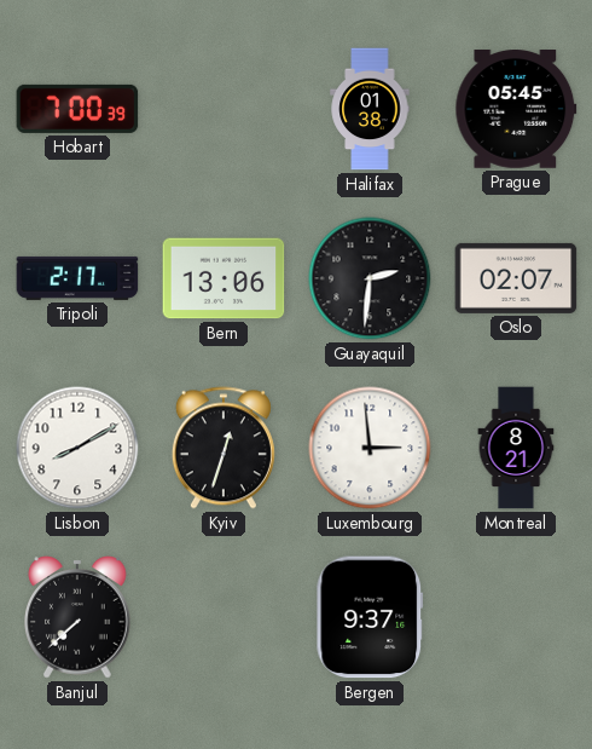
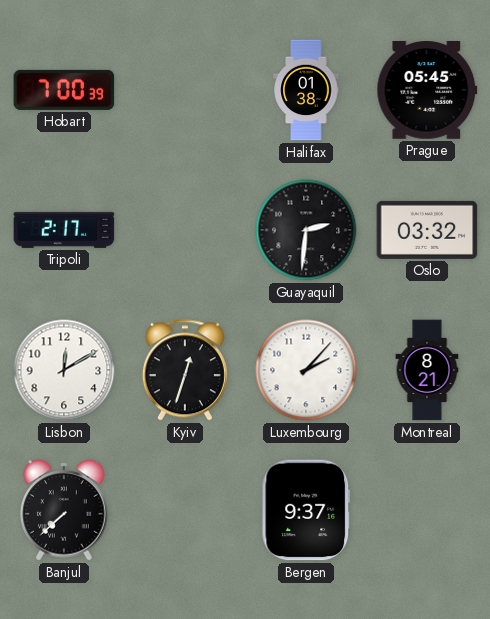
Bern: 13:06 -> none
Oslo: 02:07 -> 03:32
Lisbon: 8:10 -> 12:10
Luxembourg: 2:59 -> 2:07
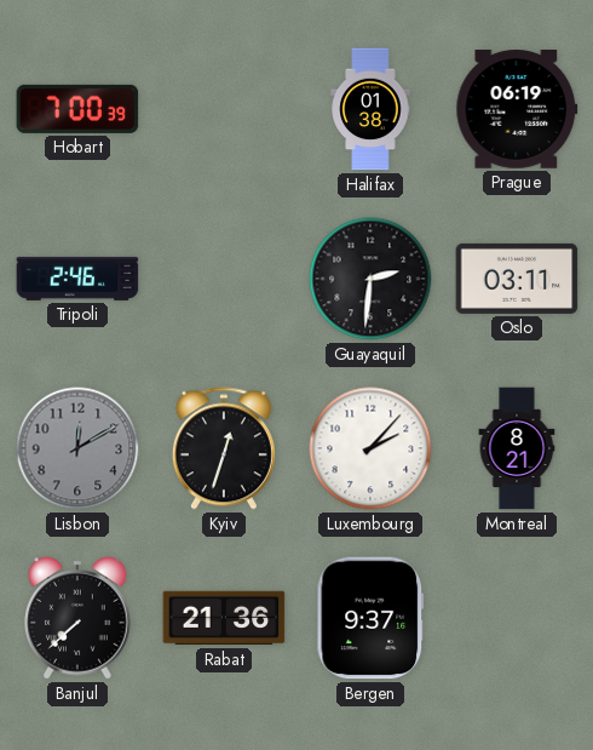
Prague: 05:45 -> 06:19
Tripoli: 2:17 -> 2:46
Oslo: 03:32 -> 03:11
Lisbon dial: white -> grey
Rabat: none -> 21:36
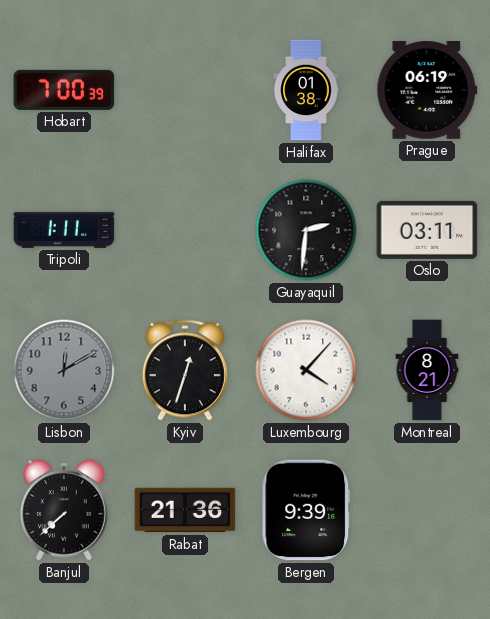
Tripoli: 2:46 -> 1:11
Luxembourg: 2:07 -> 4:07
Bergen: 9:37 -> 9:39
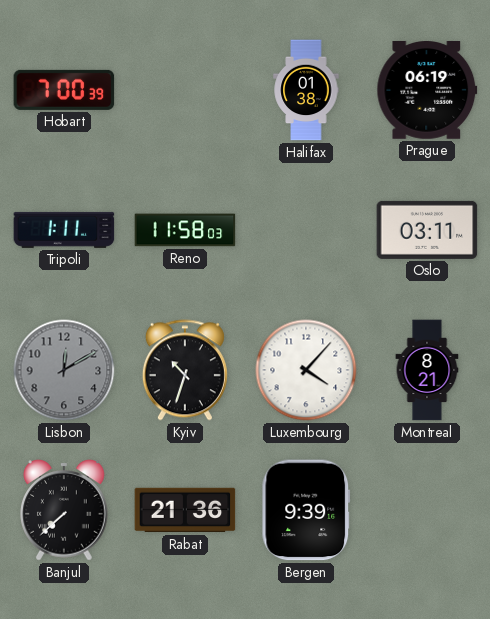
Reno: none -> 11:58
Guayaquil: 2:31 -> none
Kyiv: 12:33 -> 10:33
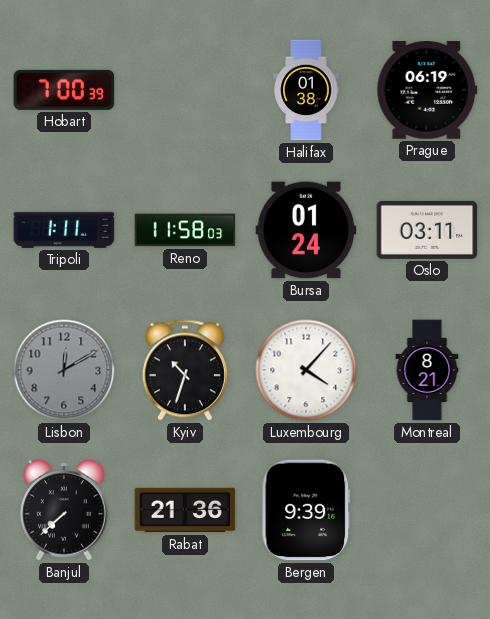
Bursa: none -> 01:24
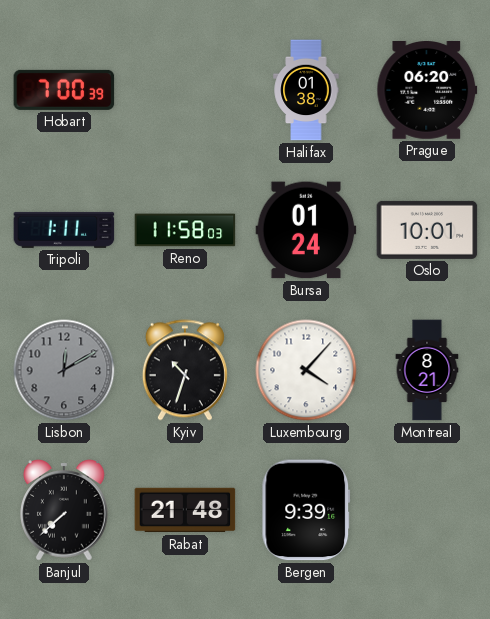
Prague: 06:19 -> 06:20
Oslo: 03:11 -> 10:01
Rabat: 21:36 -> 21:48
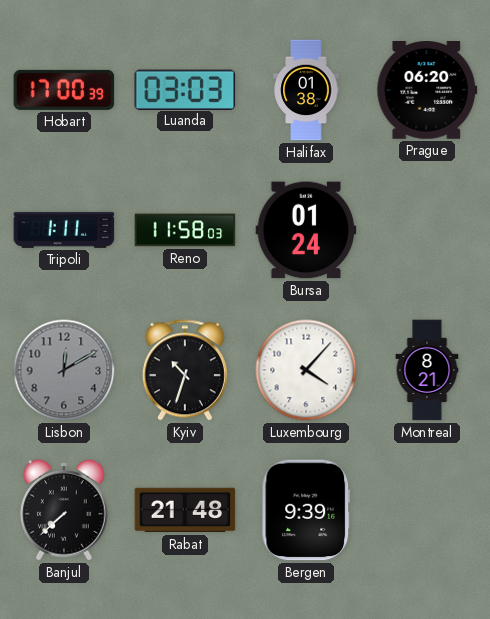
Hobart: 7:00 -> 17:00
Luanda: none -> 03:03
Oslo: 10:01 -> none
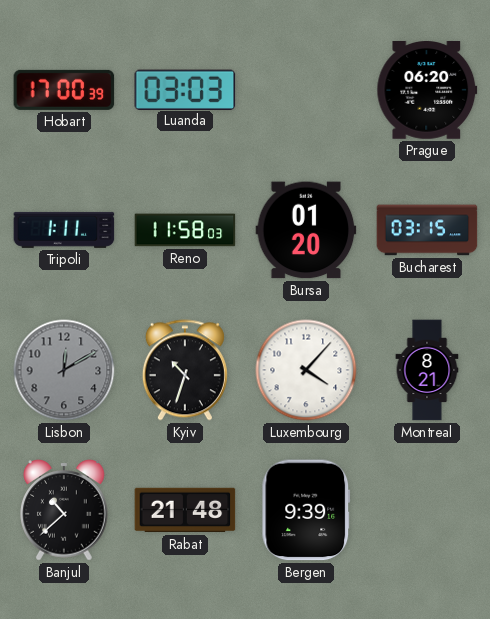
Halifax: 01:38 -> none
Bursa: 01:24 -> 01:20
Bucharest: none -> 03:15
Banjul: 7:38 -> 10:38
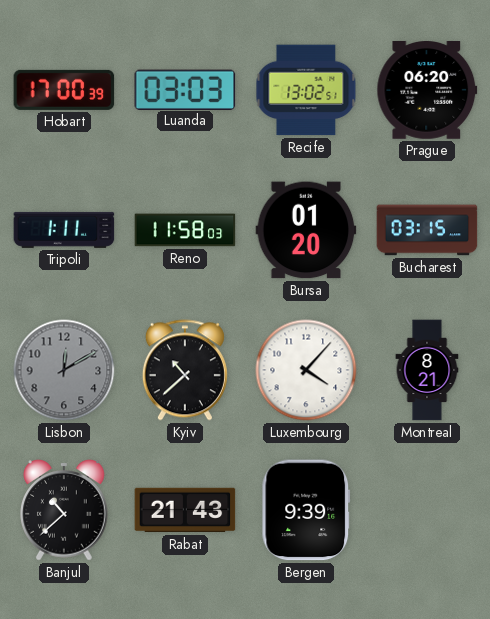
Recife: none -> 13:02
Kyiv: 10:33 -> 10:38
Rabat: 21:48 -> 21:43
